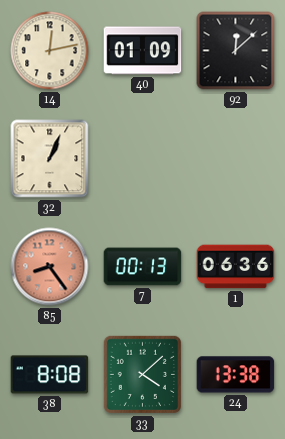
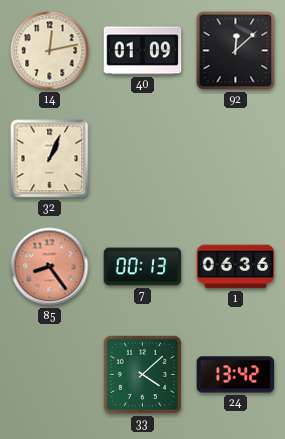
38: 8:08 -> none
24: 13:38 -> 13:42
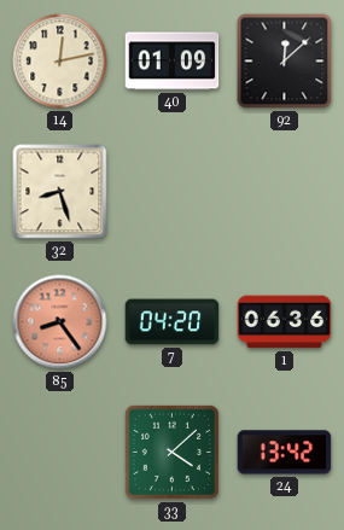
32: 1:04 -> 8:27
7: 00:13 -> 04:20
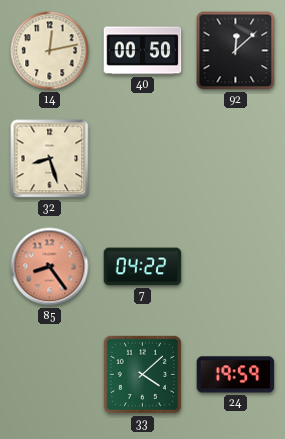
40: 01:09 -> 00:50
7: 04:20 -> 04:22
1: 06:36 -> none
24: 13:42 -> 19:59
